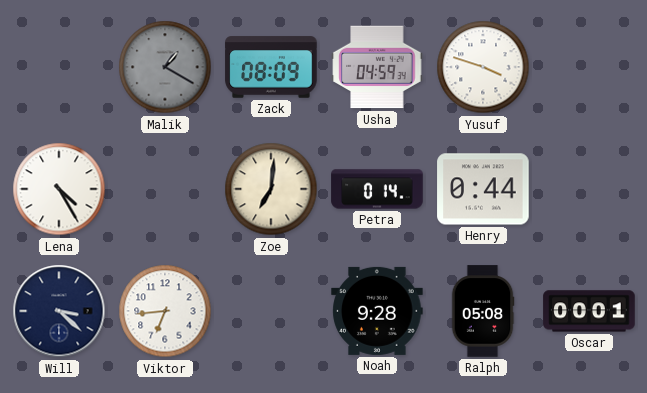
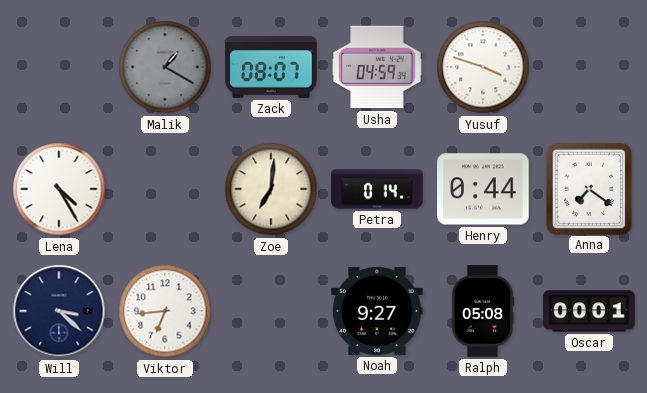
Zack: 08:09 -> 08:07
Anna: none -> 7:21
Noah: 9:28 -> 9:27
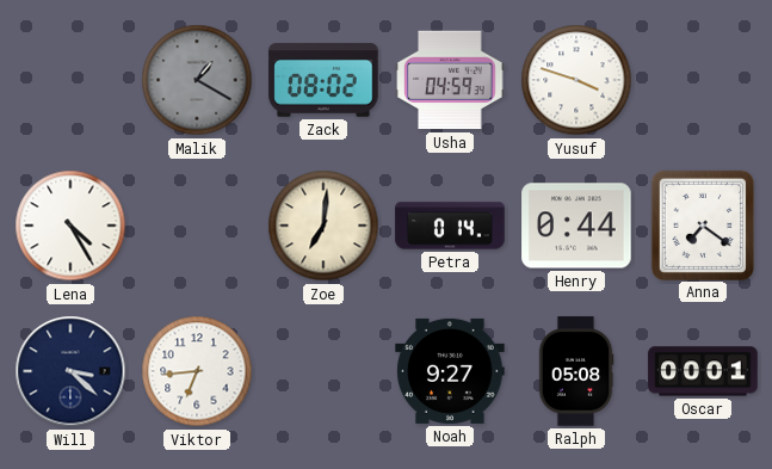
Zack: 08:07 -> 08:02
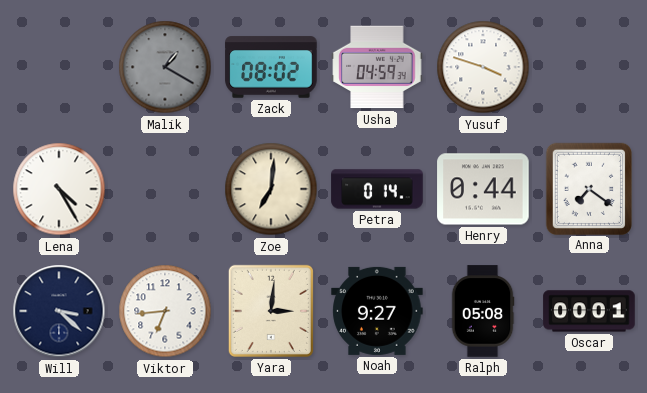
Yara: none -> 3:01
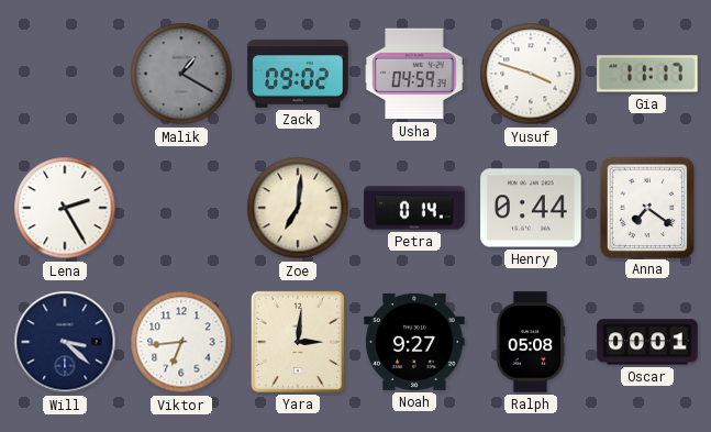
Zack: 08:02 -> 09:02
Gia: none -> 11:17
Lena: 4:25 -> 2:25
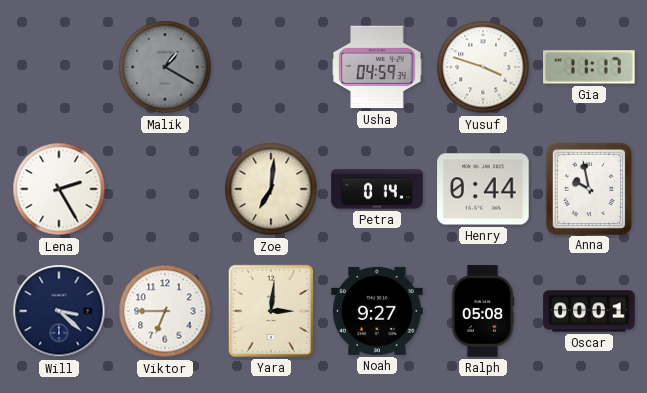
Zack: 09:02 -> none
Anna: 7:21 -> 9:58
Viktor: 6:44 -> 6:45
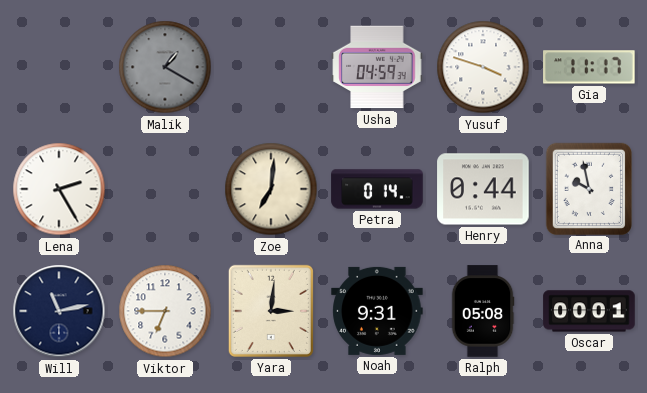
Will: 3:22 -> 11:13
Noah: 9:27 -> 9:31
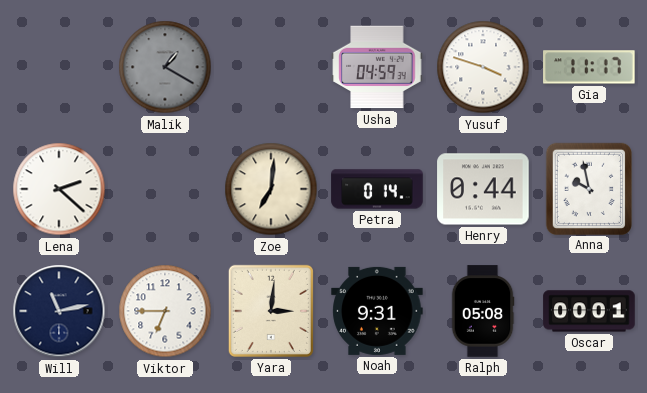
Lena: 2:25 -> 2:22
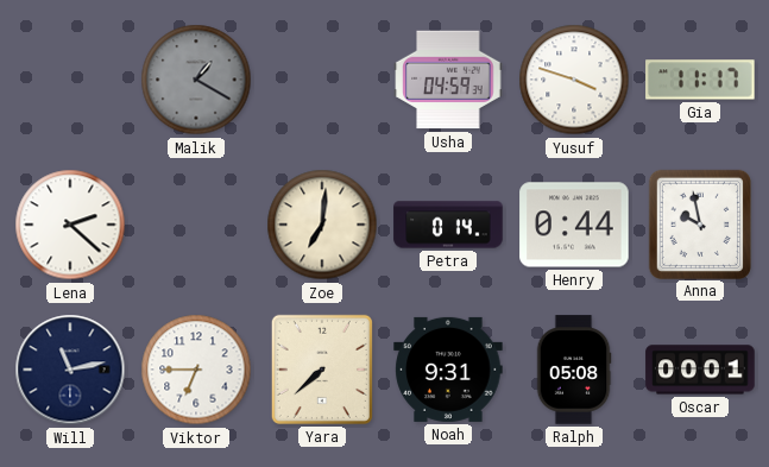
Yara: 3:01 -> 7:38
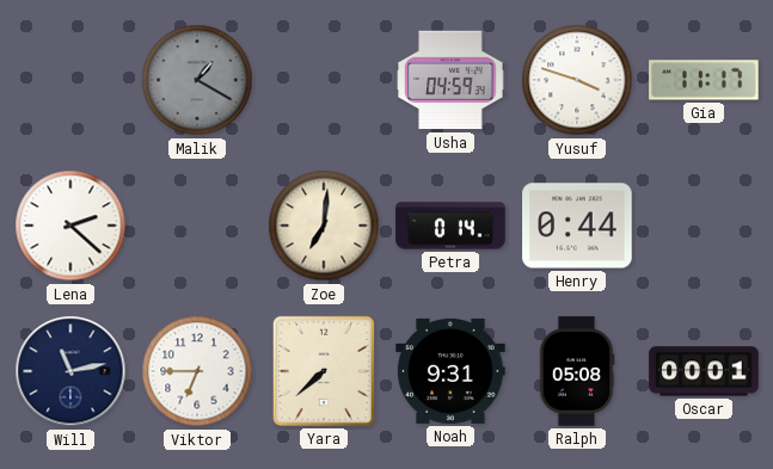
Anna: 9:58 -> none
